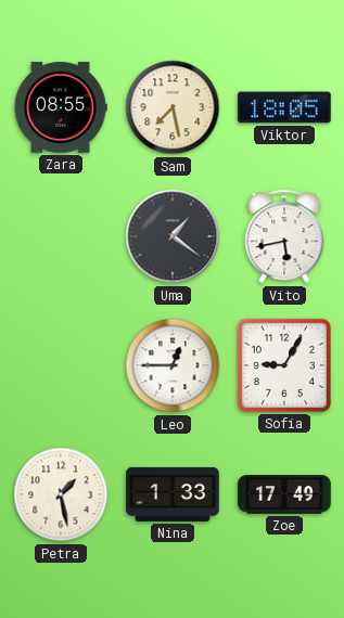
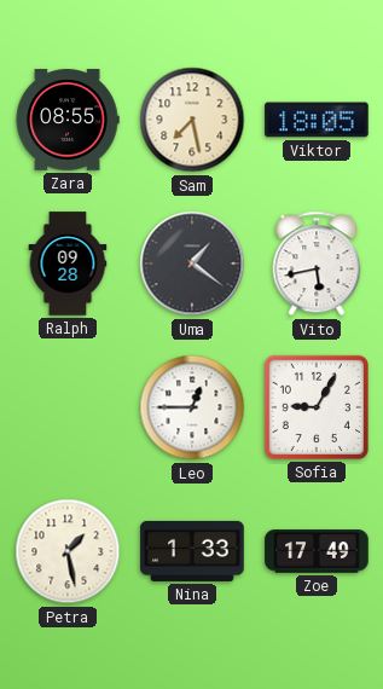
Ralph: none -> 09:28
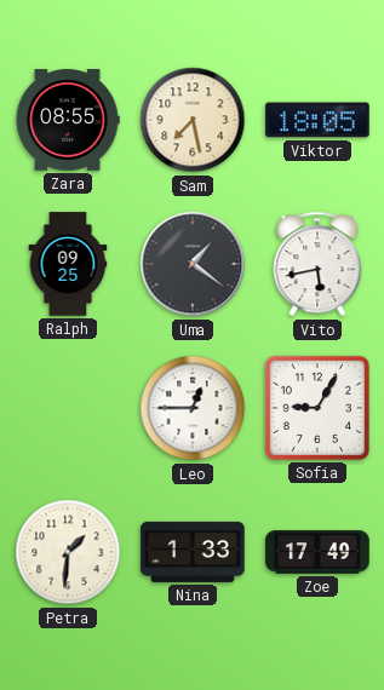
Ralph: 09:28 -> 09:25
Petra: 1:28 -> 1:31
